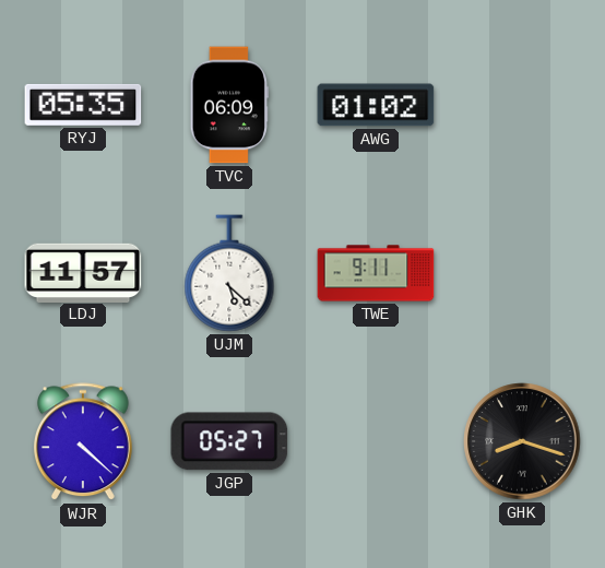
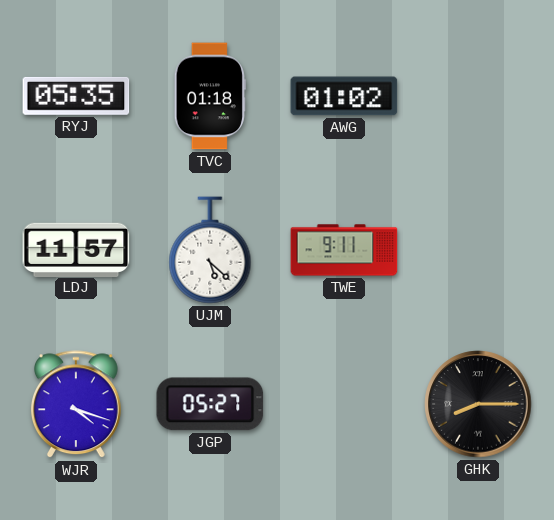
TVC: 06:09 -> 01:18
WJR: 4:22 -> 4:18
GHK: 8:18 -> 8:15
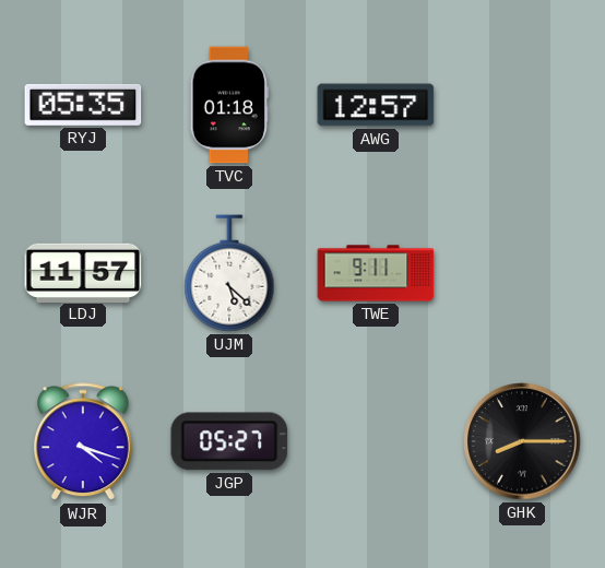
AWG: 01:02 -> 12:57
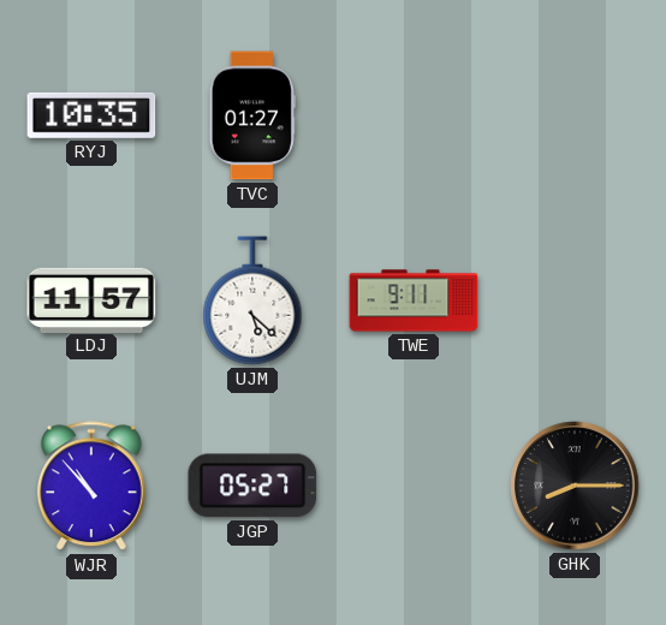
RYJ: 05:35 -> 10:35
TVC: 01:18 -> 01:27
AWG: 12:57 -> none
WJR: 4:18 -> 10:53
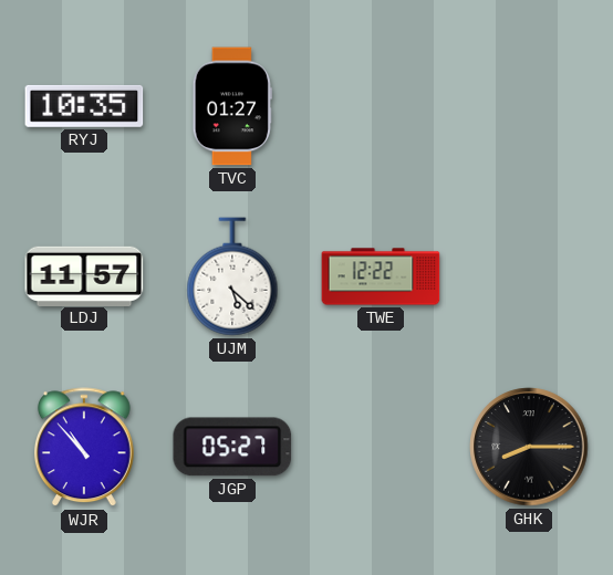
TWE: 9:11 -> 12:22
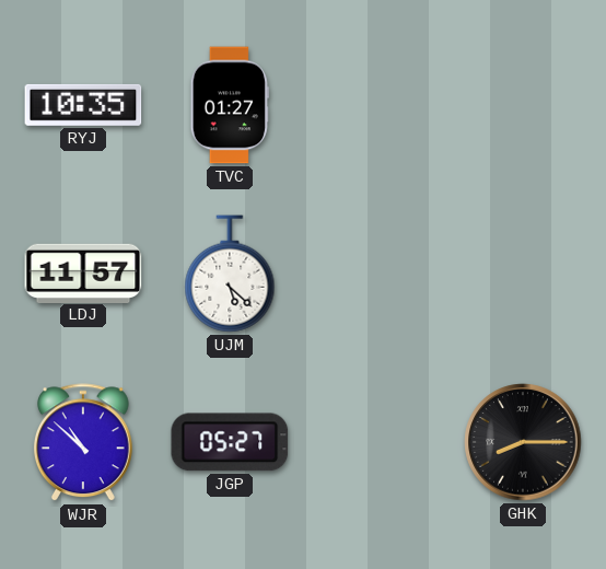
TWE: 12:22 -> none
WJR: 10:53 -> 10:52
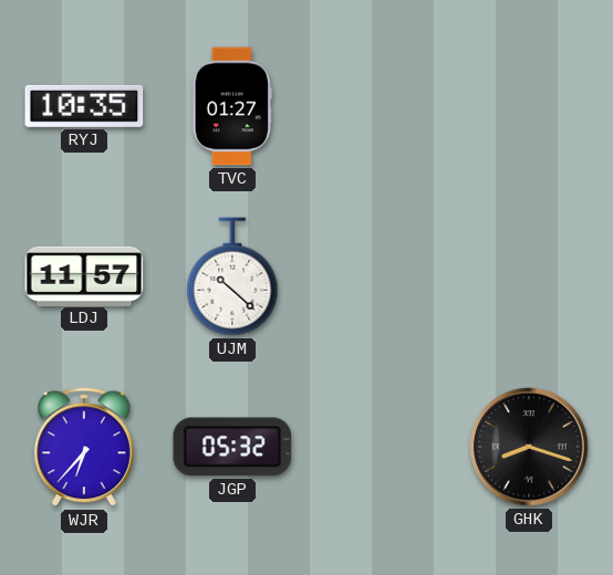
UJM: 5:22 -> 10:22
WJR: 10:52 -> 6:37
JGP: 05:27 -> 05:32
GHK: 8:15 -> 8:18
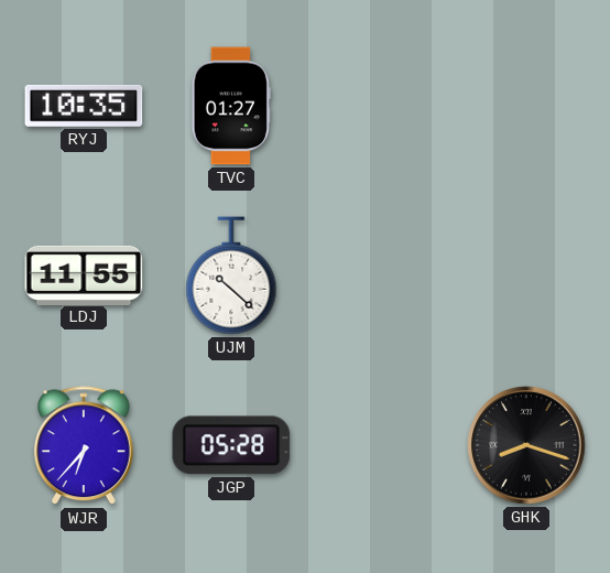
LDJ: 11:57 -> 11:55
JGP: 05:32 -> 05:28
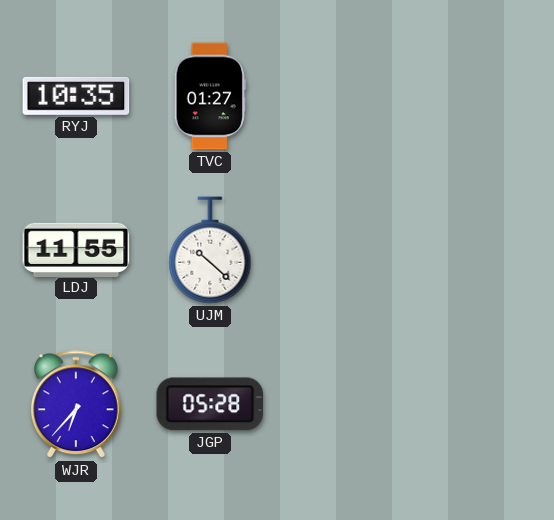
GHK: 8:18 -> none
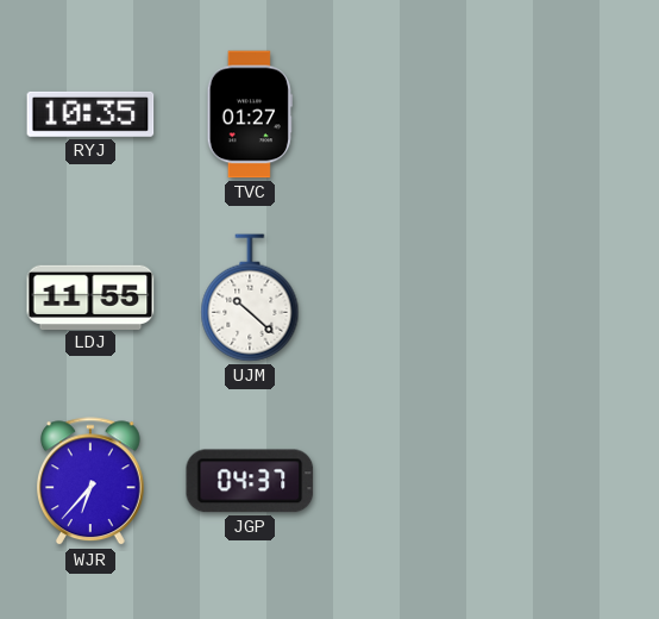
JGP: 05:28 -> 04:37
